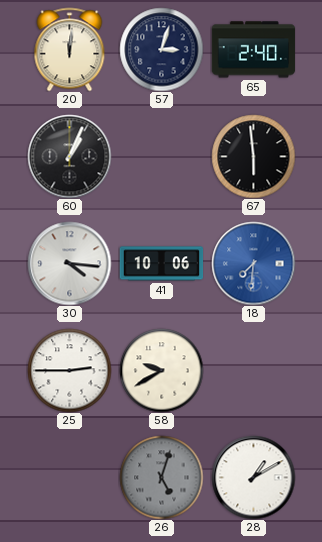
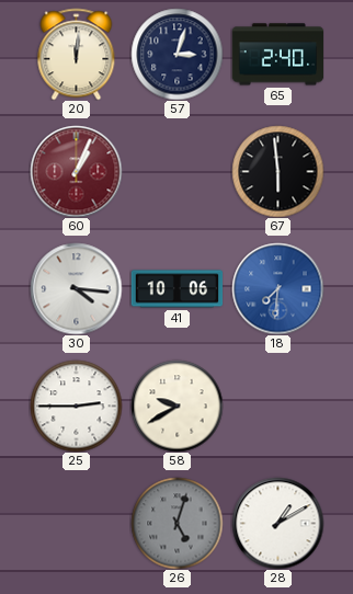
60 dial: black -> burgundy
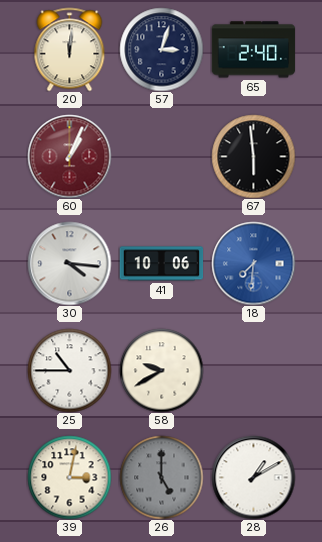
25: 2:45 -> 10:45
39: none -> 3:02
26: 5:03 -> 5:00
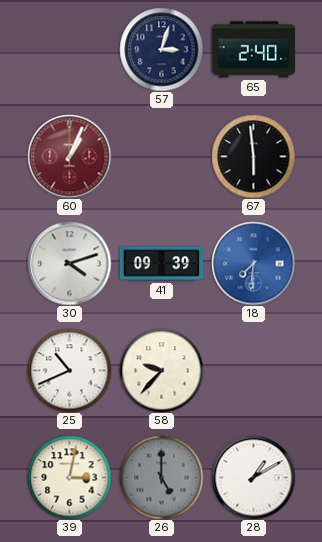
20: 12:01 -> none
30: 4:16 -> 4:12
41: 10:06 -> 09:39
25: 10:45 -> 10:41
58: 9:40 -> 9:37
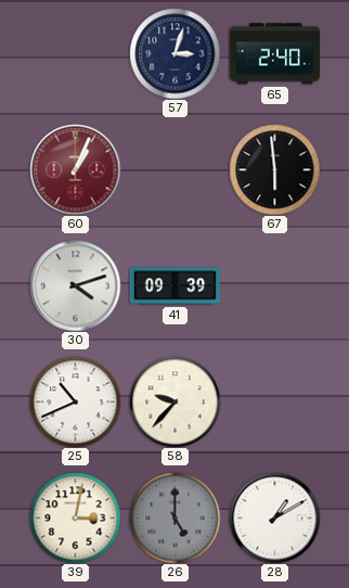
18: 7:31 -> none
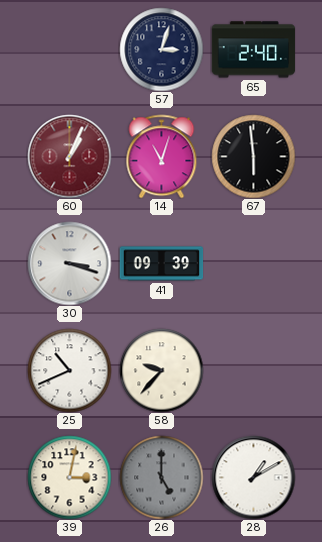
14: none -> 11:03
30: 4:12 -> 3:18
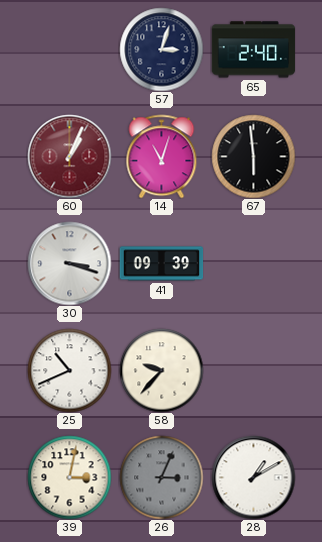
26: 5:00 -> 3:04
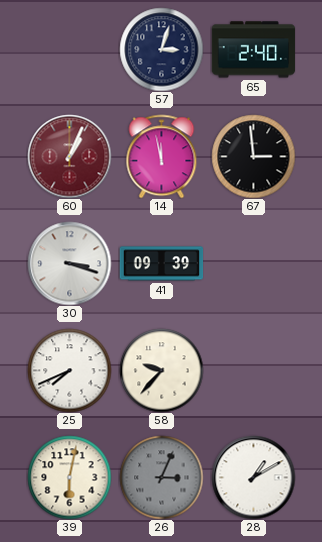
14: 11:03 -> 11:58
67: 5:59 -> 2:59
25: 10:41 -> 7:41
39: 3:02 -> 6:02
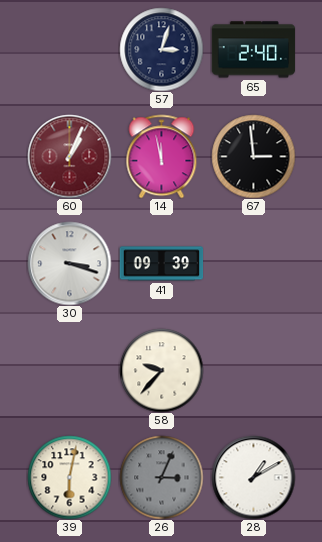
25: 7:41 -> none
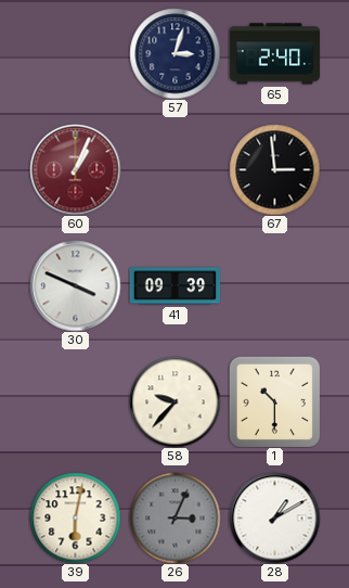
14: 11:58 -> none
30: 3:18 -> 3:49
1: none -> 10:30
